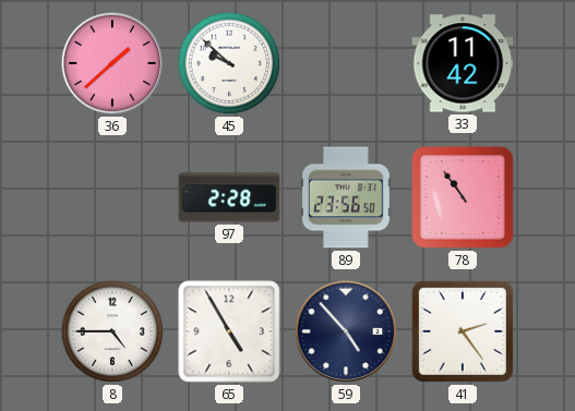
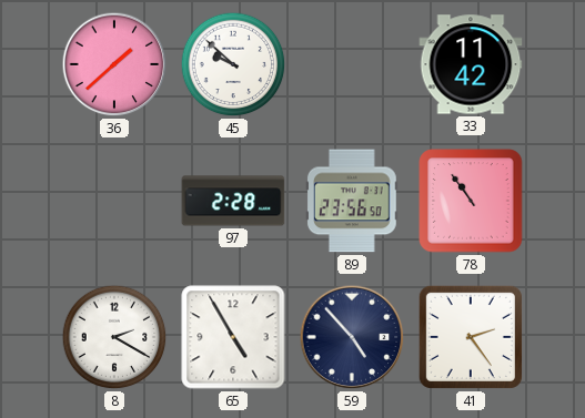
8: 4:45 -> 2:20
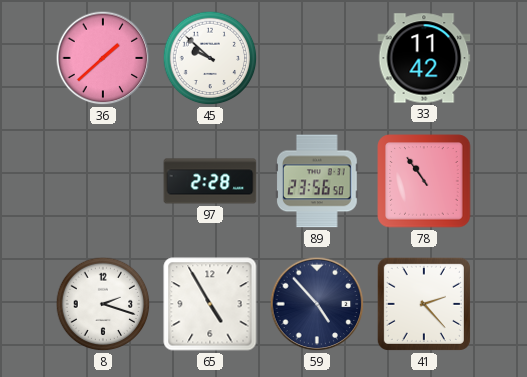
8: 2:20 -> 2:18
41: 2:24 -> 2:23
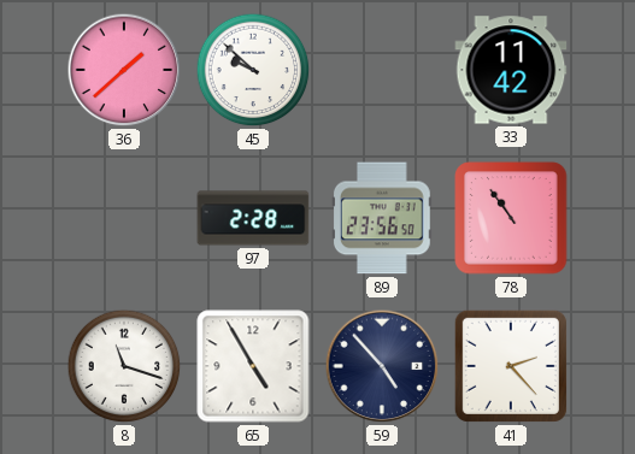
8: 2:18 -> 11:18
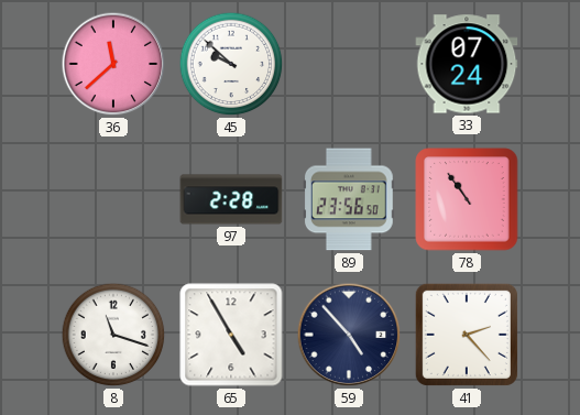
36: 1:38 -> 11:38
33: 11:42 -> 07:24
